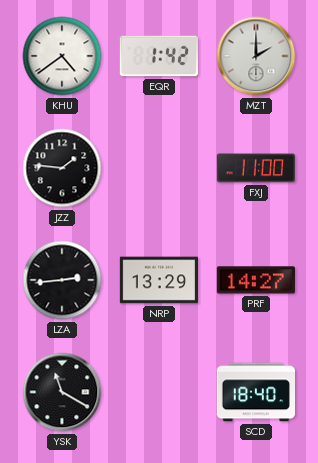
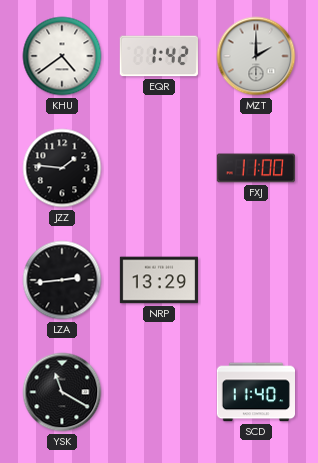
PRF: 14:27 -> none
SCD: 18:40 -> 11:40
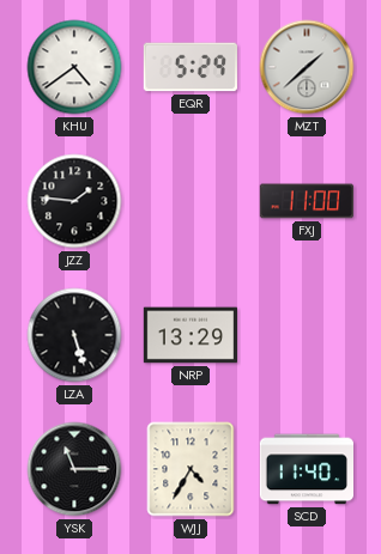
EQR: 1:42 -> 5:29
MZT: 2:00 -> 1:38
LZA: 2:44 -> 5:27
YSK: 11:20 -> 11:15
WJJ: none -> 4:35
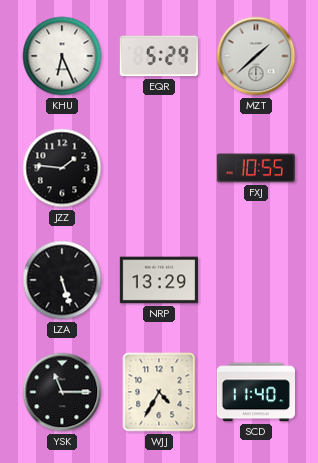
KHU: 4:39 -> 6:26
FXJ: 11:00 -> 10:55
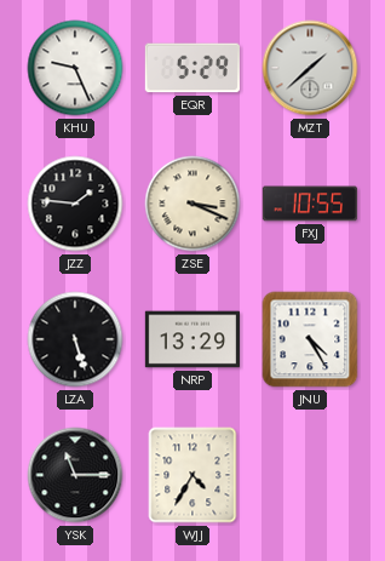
KHU: 6:26 -> 9:26
ZSE: none -> 3:19
JNU: none -> 4:25
SCD: 11:40 -> none
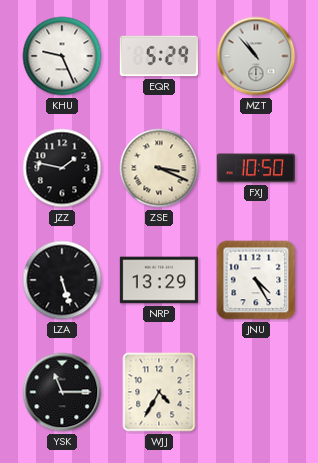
MZT: 1:38 -> 10:53
JZZ: 1:46 -> 1:47
FXJ: 10:55 -> 10:50
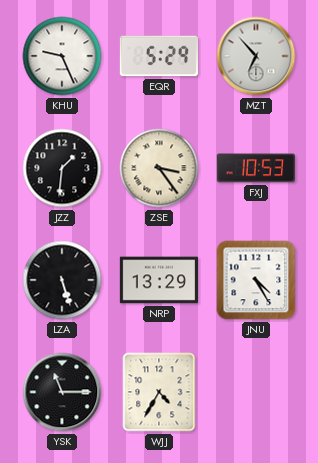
MZT: 10:53 -> 6:53
JZZ: 1:47 -> 1:31
ZSE: 3:19 -> 3:24
FXJ: 10:50 -> 10:53
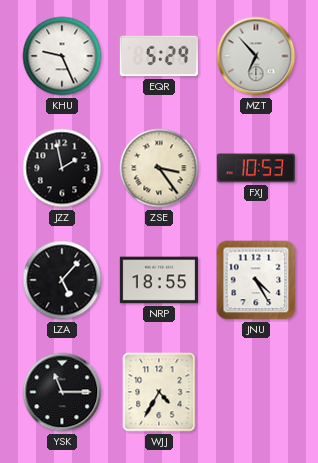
JZZ: 1:31 -> 1:58
LZA: 5:27 -> 5:07
NRP: 13:29 -> 18:55
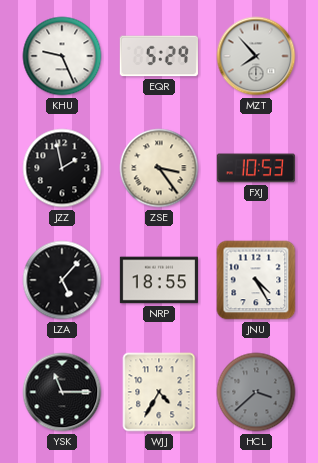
MZT: 6:53 -> 7:53
HCL: none -> 3:38
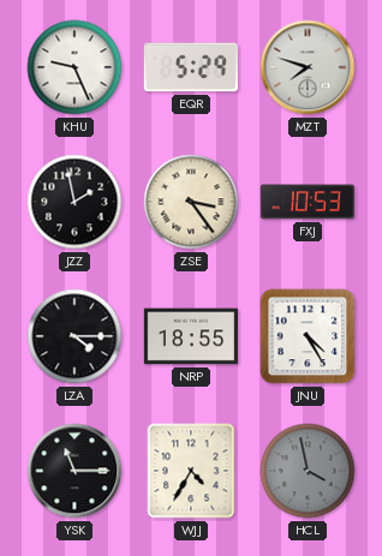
MZT: 7:53 -> 7:48
LZA: 5:07 -> 4:15
HCL: 3:38 -> 3:58
